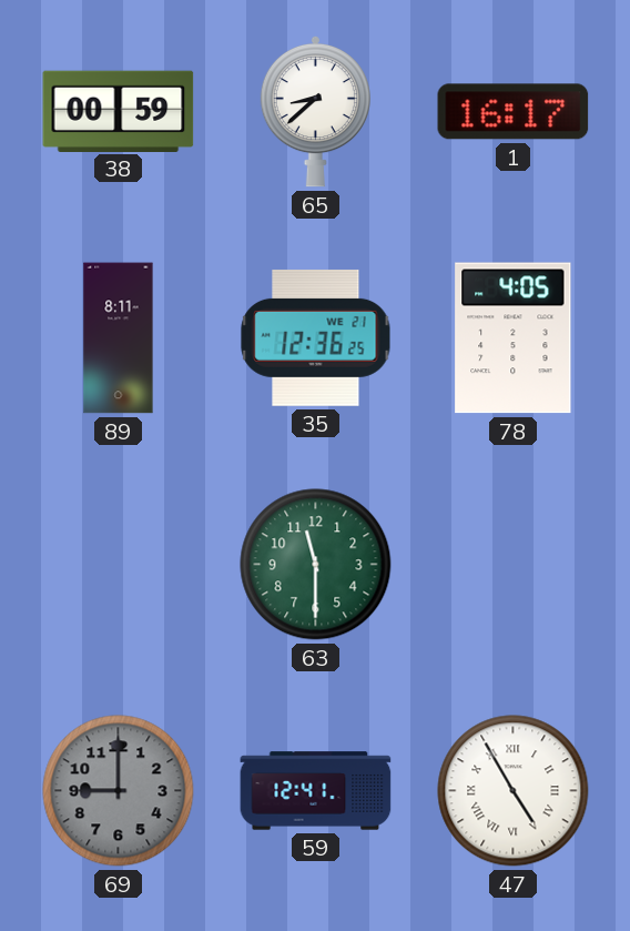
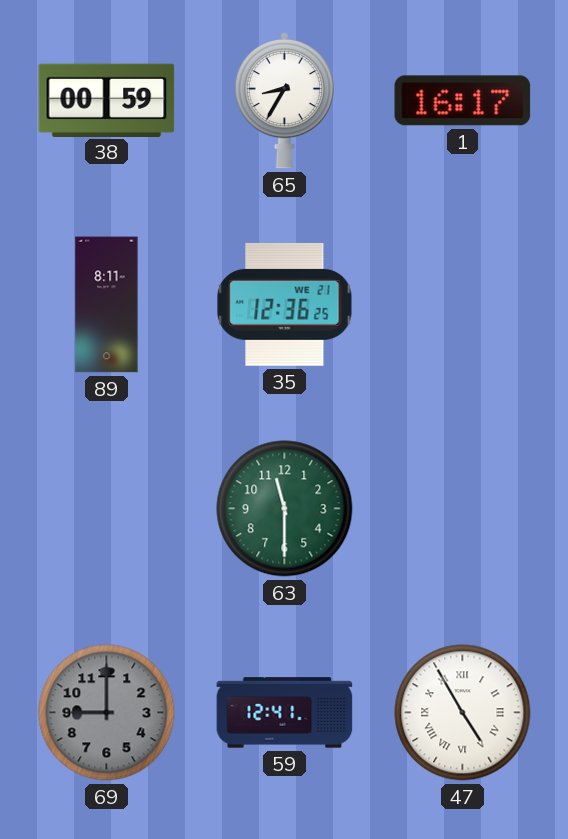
65: 8:38 -> 8:35
78: 4:05 -> none
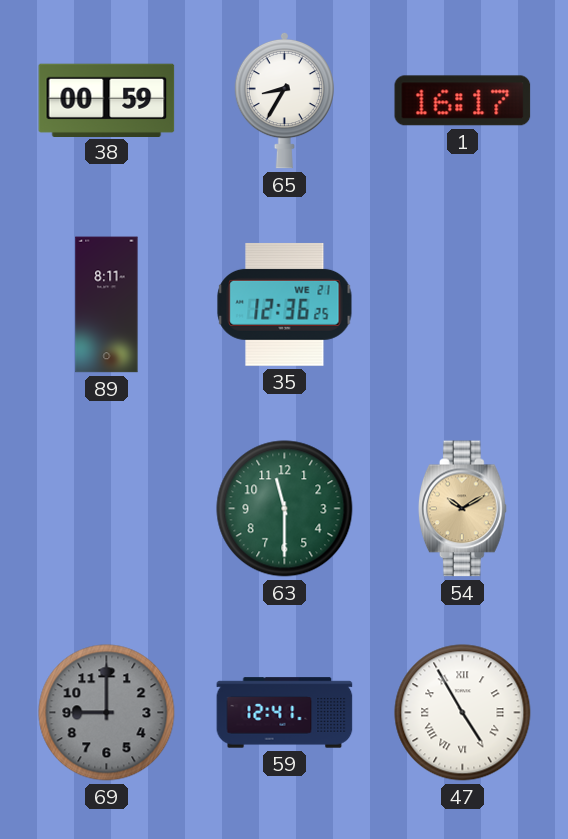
54: none -> 10:10
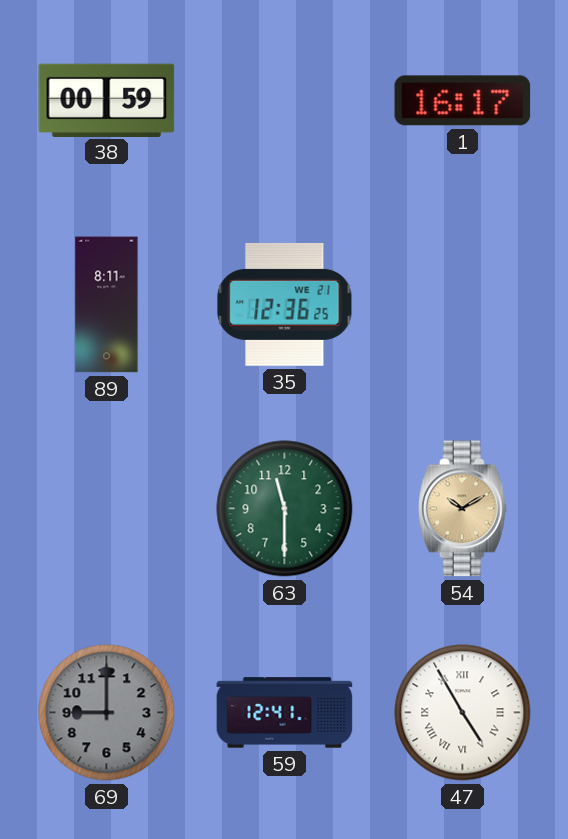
65: 8:35 -> none
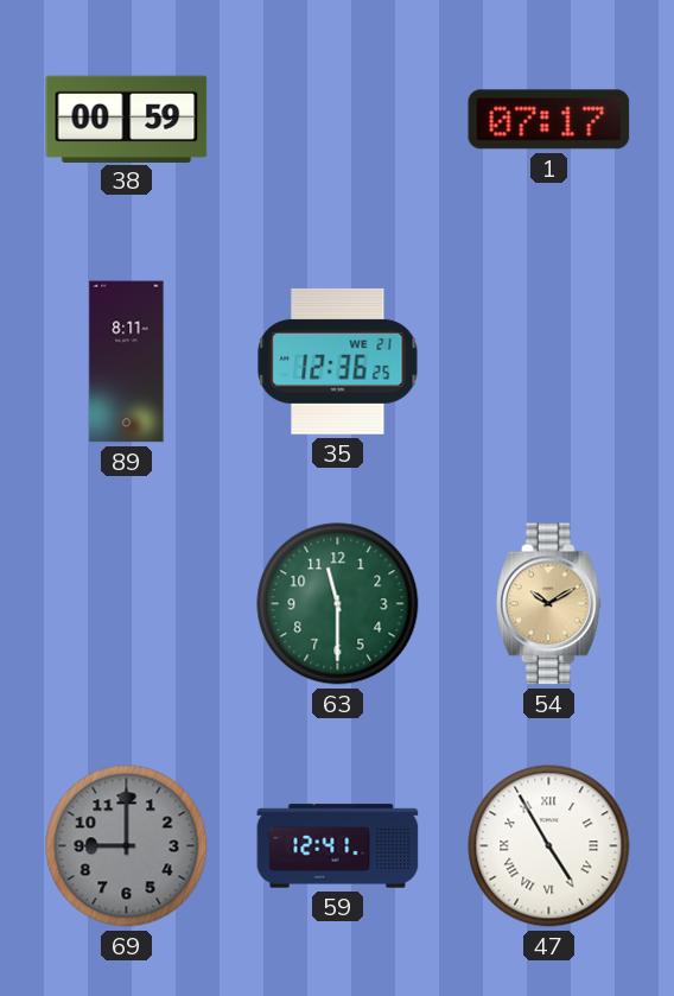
1: 16:17 -> 07:17
